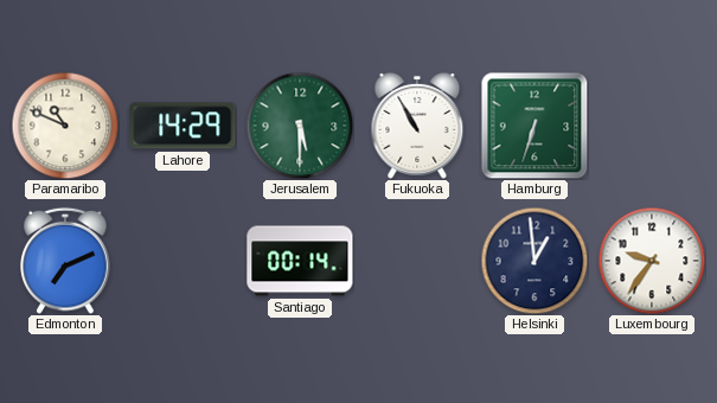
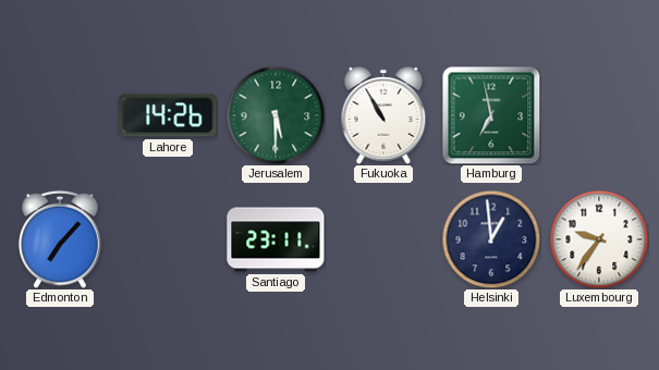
Paramaribo: 10:49 -> none
Lahore: 14:29 -> 14:26
Hamburg: 6:33 -> 6:58
Edmonton: 7:11 -> 7:07
Santiago: 00:14 -> 23:11
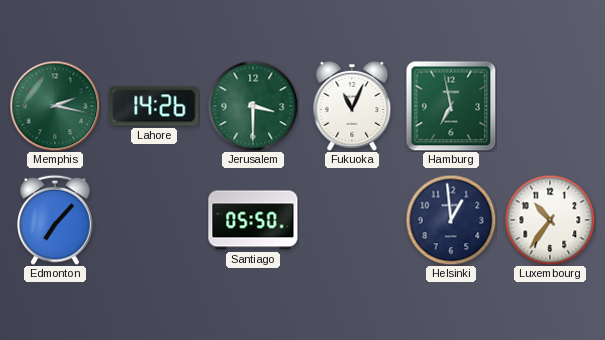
Memphis: none -> 2:17
Jerusalem: 5:30 -> 3:30
Fukuoka: 10:55 -> 11:04
Santiago: 23:11 -> 05:50
Luxembourg: 9:36 -> 10:36
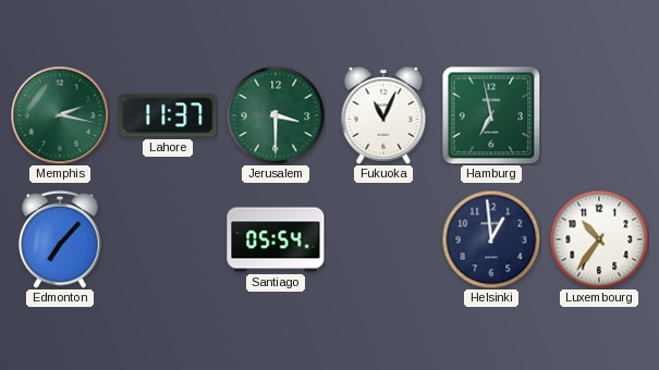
Lahore: 14:26 -> 11:37
Santiago: 05:50 -> 05:54
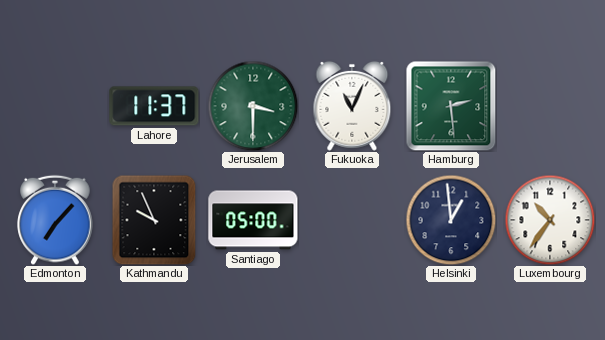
Memphis: 2:17 -> none
Hamburg: 6:58 -> 2:29
Kathmandu: none -> 9:56
Santiago: 05:54 -> 05:00
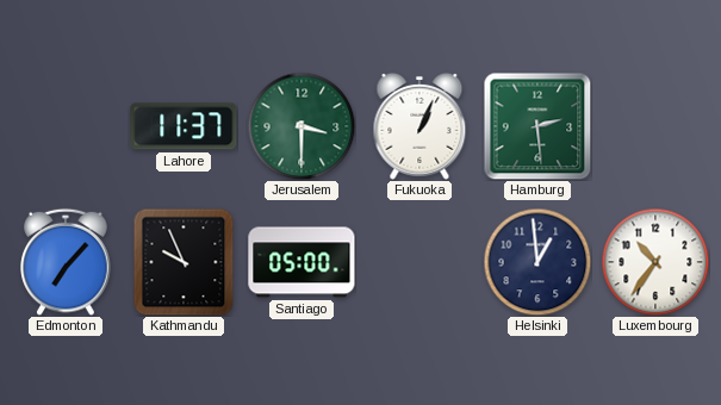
Fukuoka: 11:04 -> 1:04
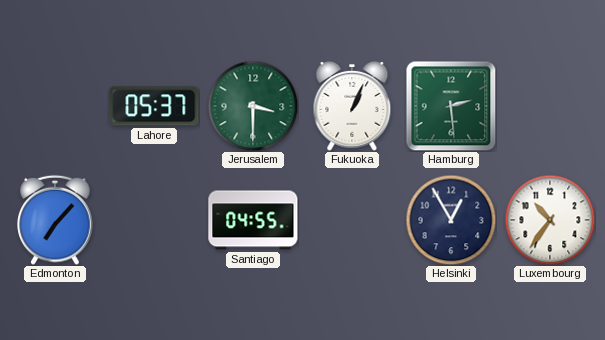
Lahore: 11:37 -> 05:37
Kathmandu: 9:56 -> none
Santiago: 05:00 -> 04:55
Helsinki: 12:59 -> 12:55
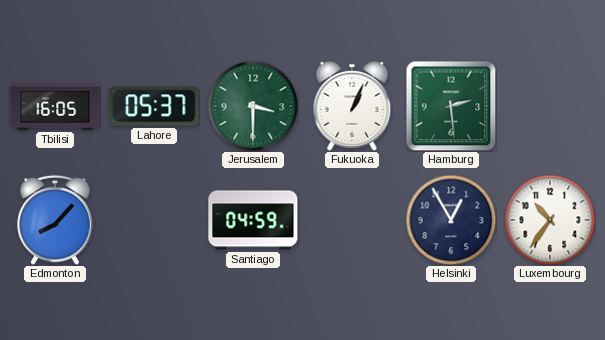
Tbilisi: none -> 16:05
Edmonton: 7:07 -> 8:07
Santiago: 04:55 -> 04:59
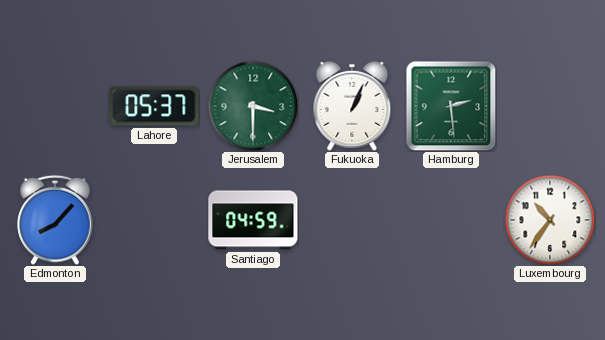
Tbilisi: 16:05 -> none
Helsinki: 12:55 -> none
